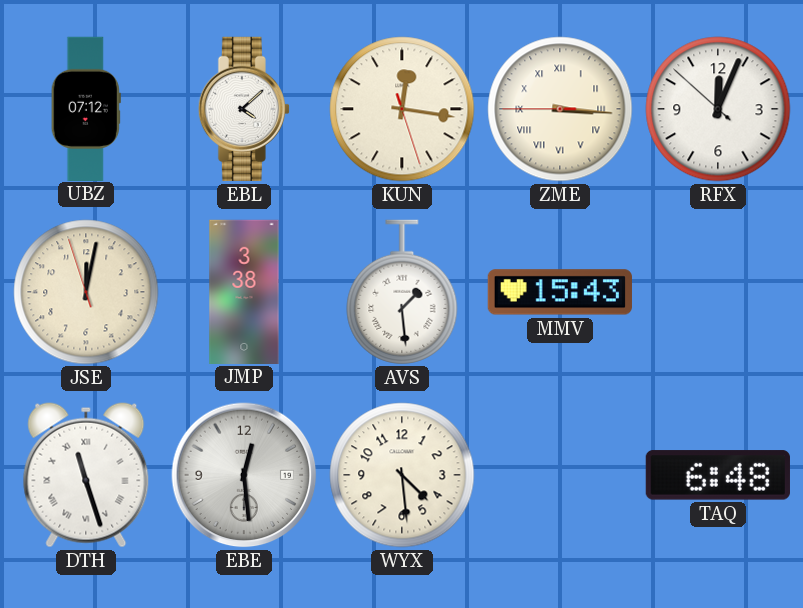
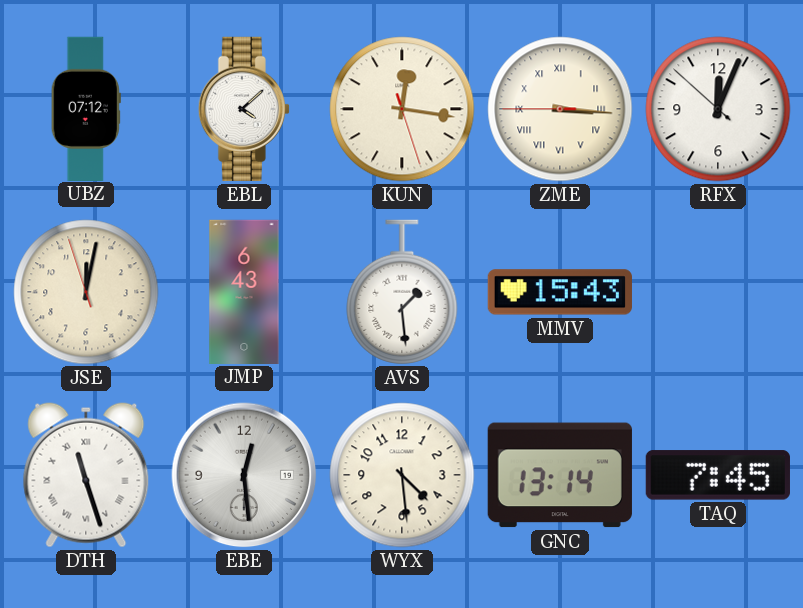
JMP: 3:38 -> 6:43
GNC: none -> 13:14
TAQ: 6:48 -> 7:45
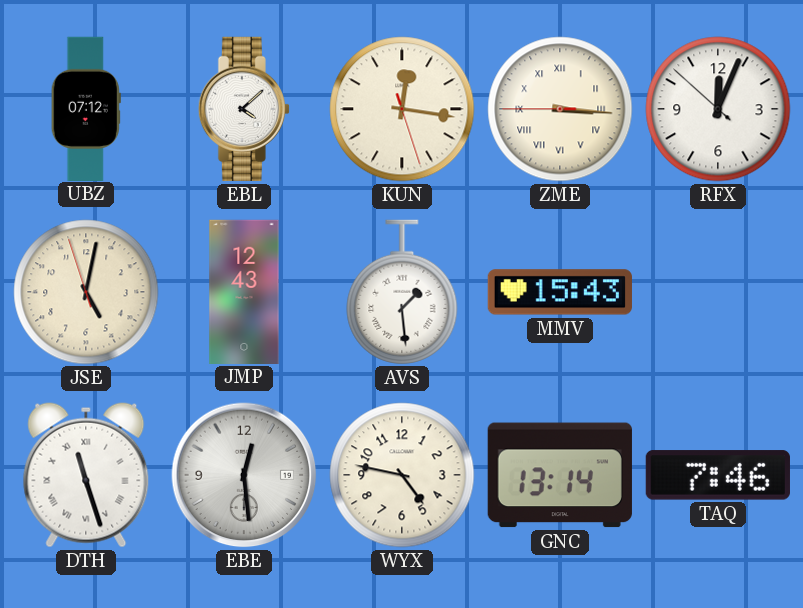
JSE: 12:01 -> 5:01
JMP: 6:43 -> 12:43
WYX: 4:29 -> 4:47
TAQ: 7:45 -> 7:46
